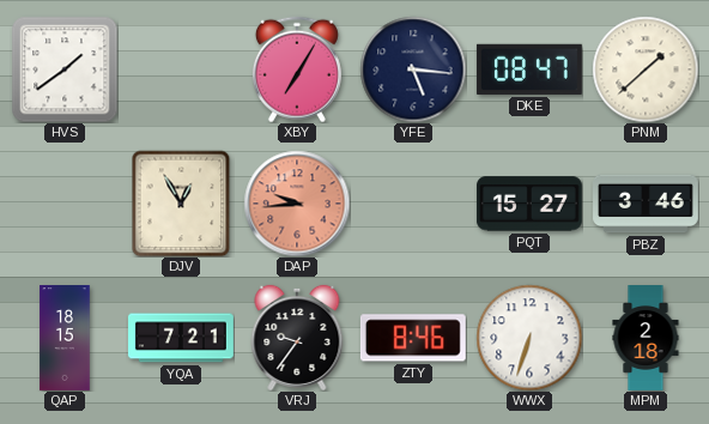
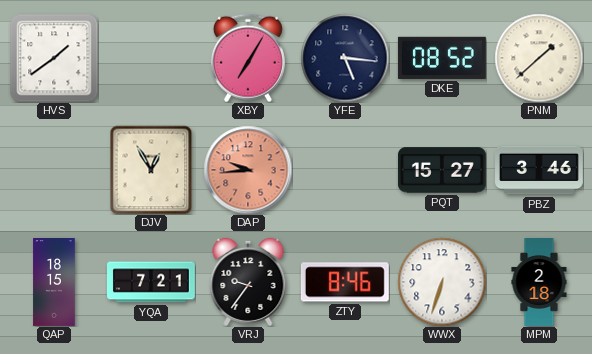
DKE: 08:47 -> 08:52
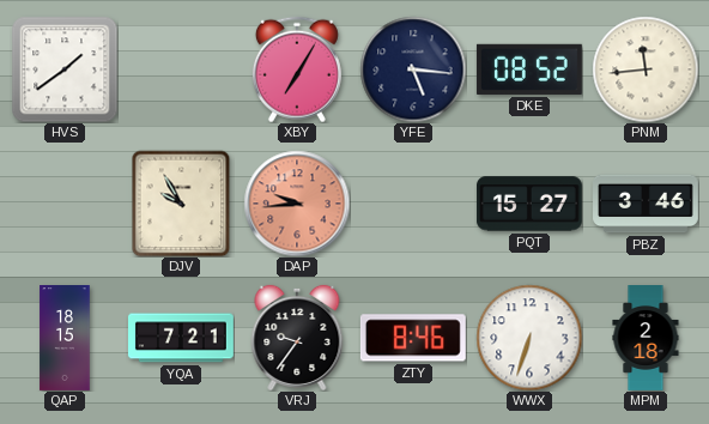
PNM: 1:38 -> 11:44
DJV: 12:55 -> 9:55
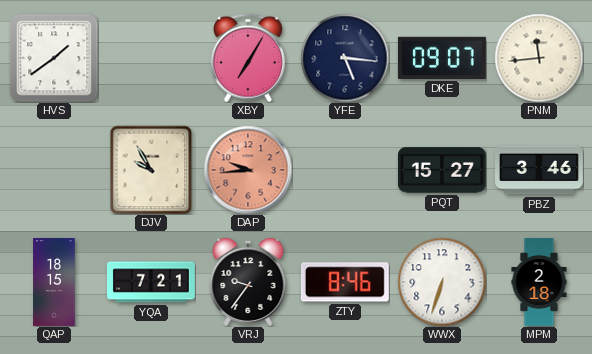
DKE: 08:52 -> 09:07
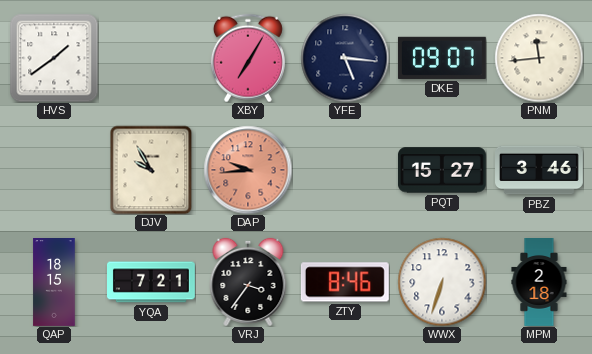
VRJ: 9:36 -> 3:36
